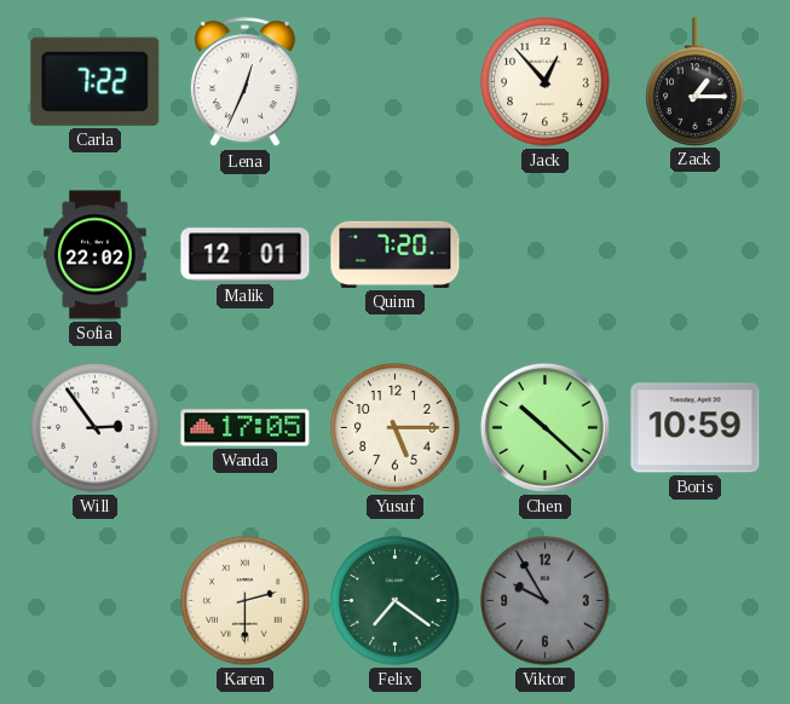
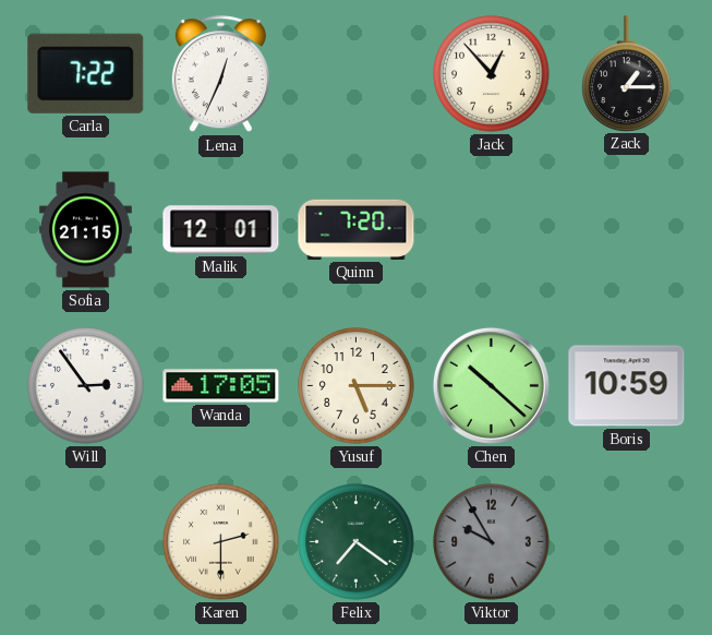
Sofia: 22:02 -> 21:15
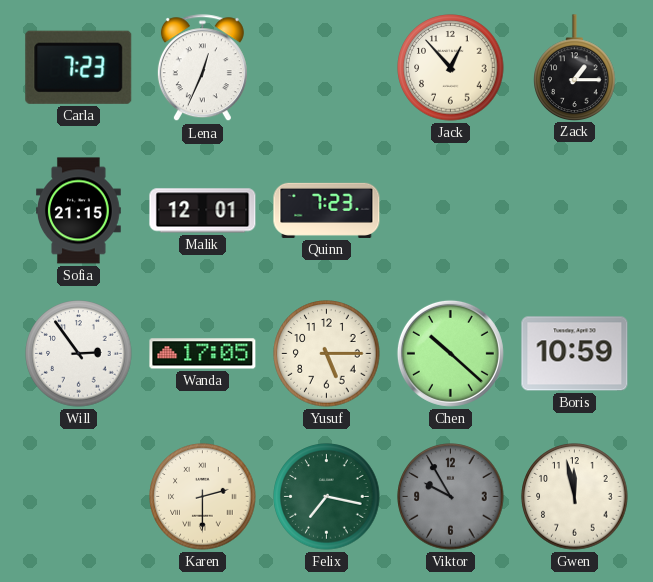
Carla: 7:22 -> 7:23
Quinn: 7:20 -> 7:23
Felix: 7:21 -> 7:17
Gwen: none -> 11:58
